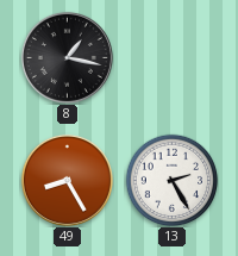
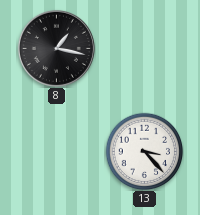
49: 8:25 -> none
13: 2:25 -> 3:23
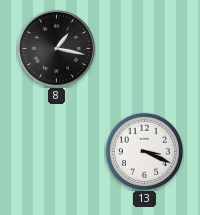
13: 3:23 -> 3:19
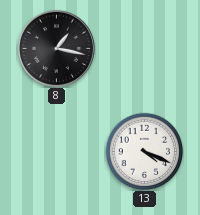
13: 3:19 -> 4:19
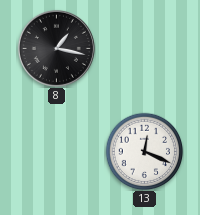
13: 4:19 -> 12:19
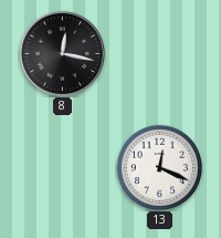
8: 1:17 -> 12:17
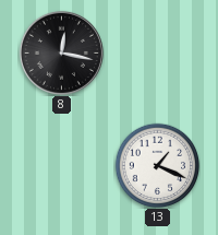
13: 12:19 -> 1:19
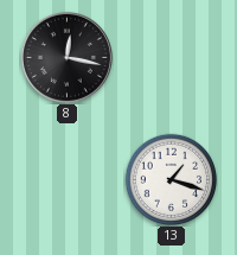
13: 1:19 -> 1:18
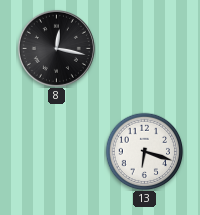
13: 1:18 -> 6:18
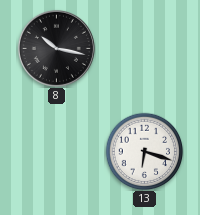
8: 12:17 -> 10:17
